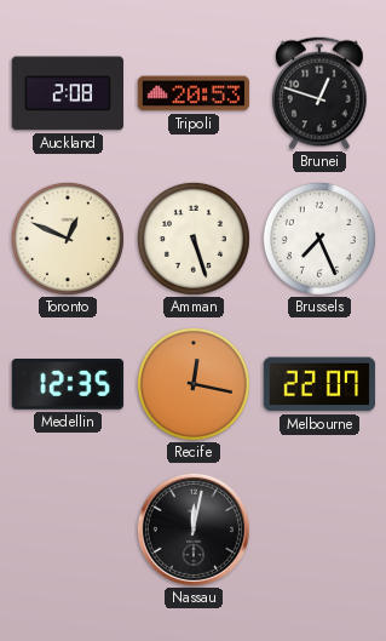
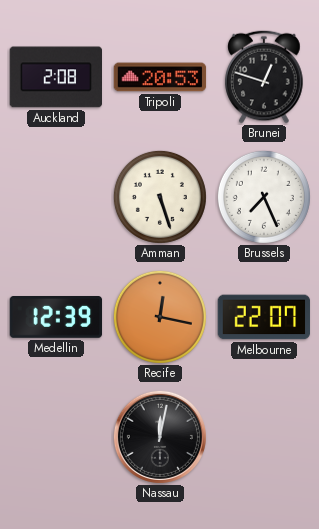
Toronto: 12:49 -> none
Medellin: 12:35 -> 12:39
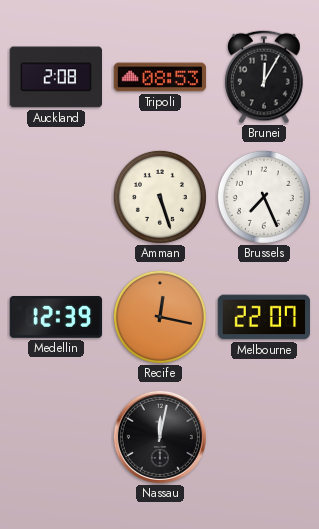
Tripoli: 20:53 -> 08:53
Brunei: 12:48 -> 12:05
